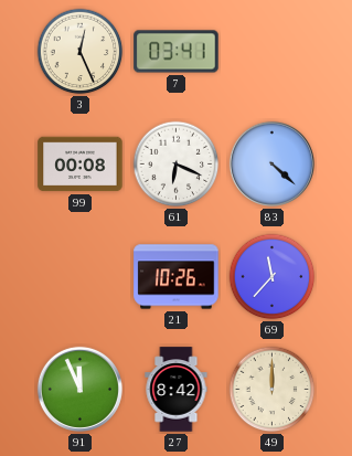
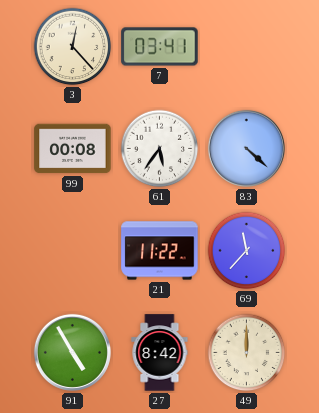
3: 12:26 -> 12:23
61: 6:19 -> 5:36
21: 10:26 -> 11:22
91: 11:56 -> 4:55
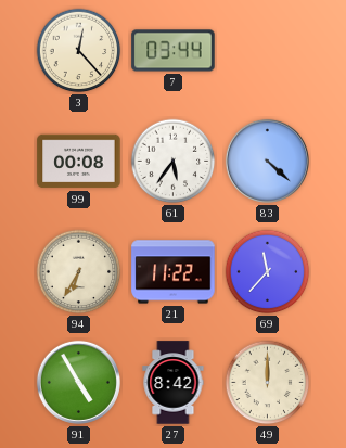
7: 03:41 -> 03:44
94: none -> 6:35
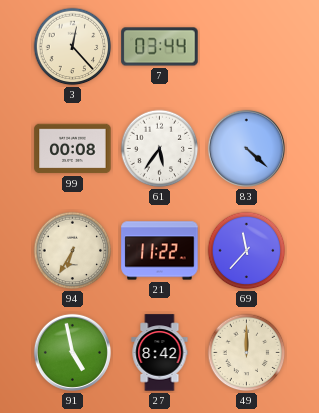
91: 4:55 -> 4:58
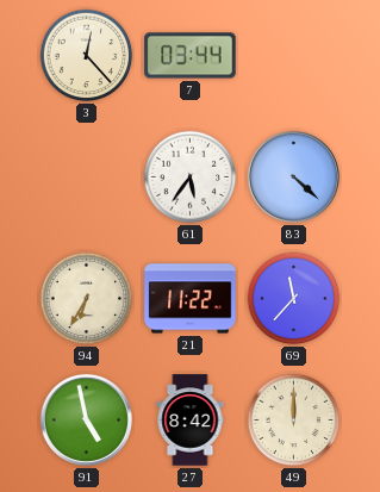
99: 00:08 -> none
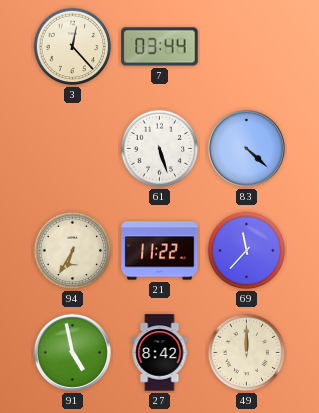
61: 5:36 -> 5:27
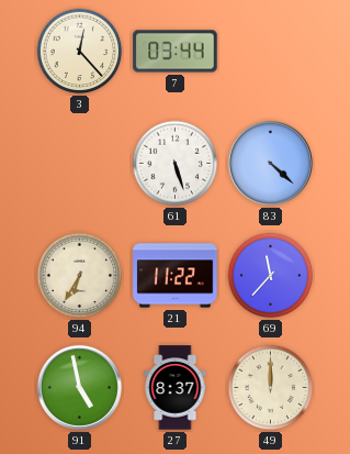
27: 8:42 -> 8:37
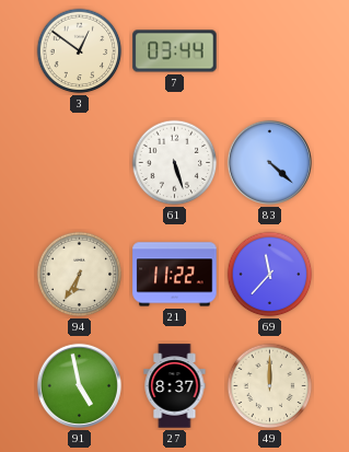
3: 12:23 -> 12:51
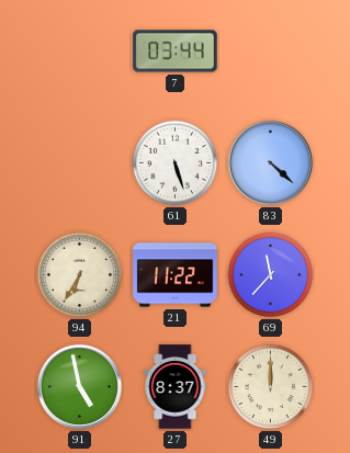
3: 12:51 -> none
